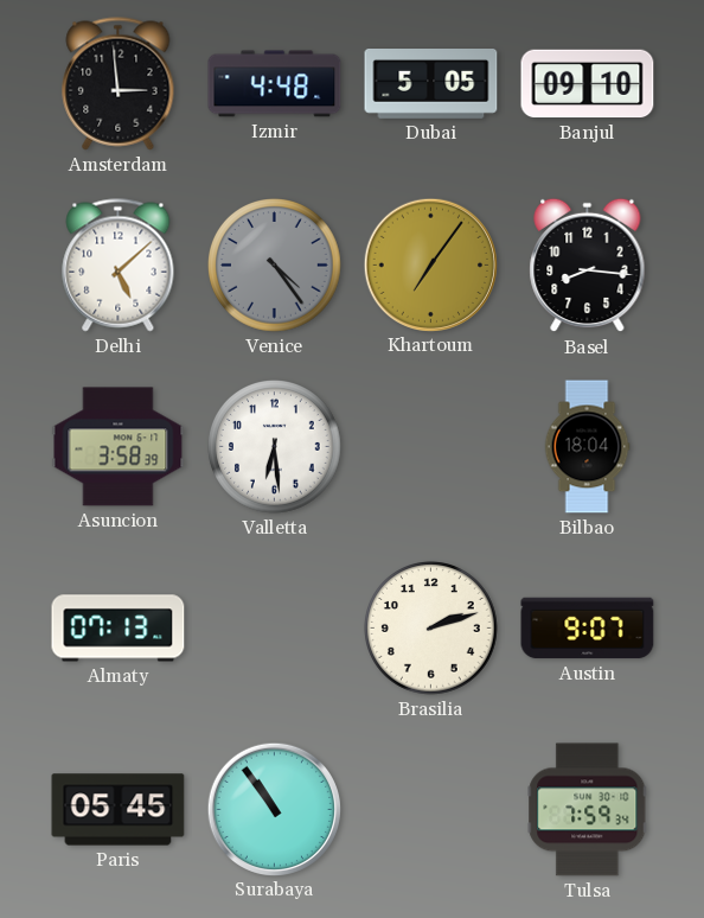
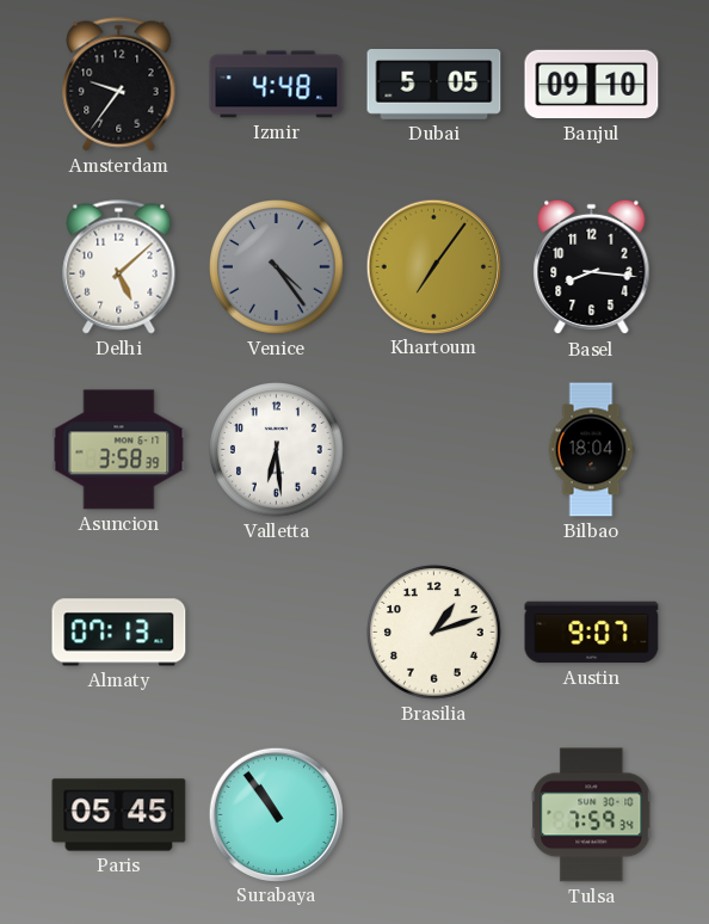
Amsterdam: 2:59 -> 9:36
Brasilia: 2:12 -> 1:12
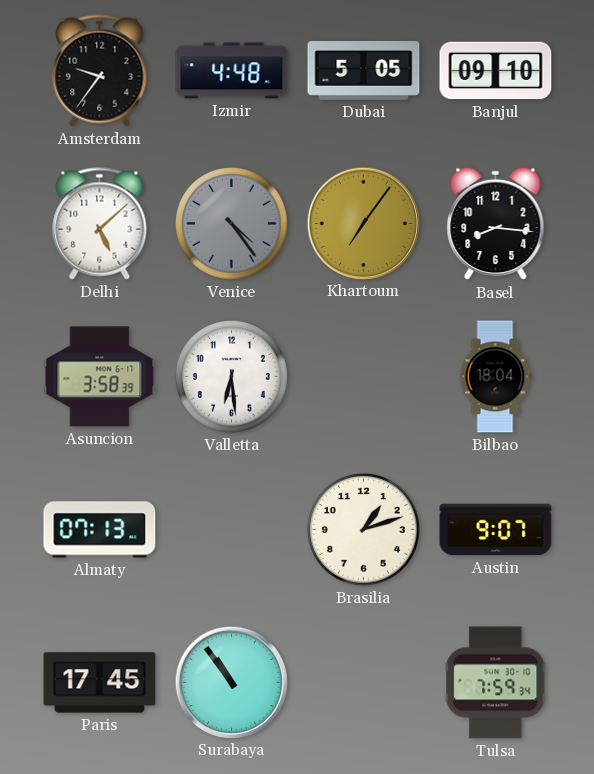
Paris: 05:45 -> 17:45
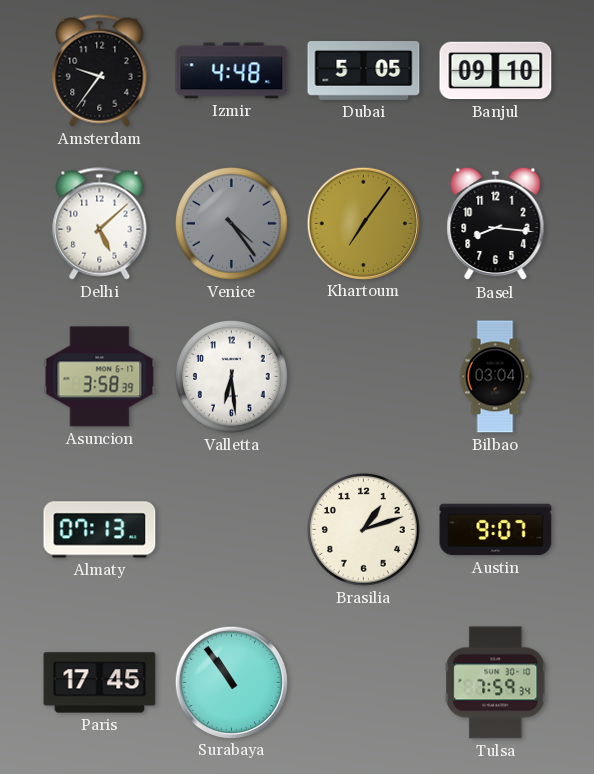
Bilbao: 18:04 -> 03:04
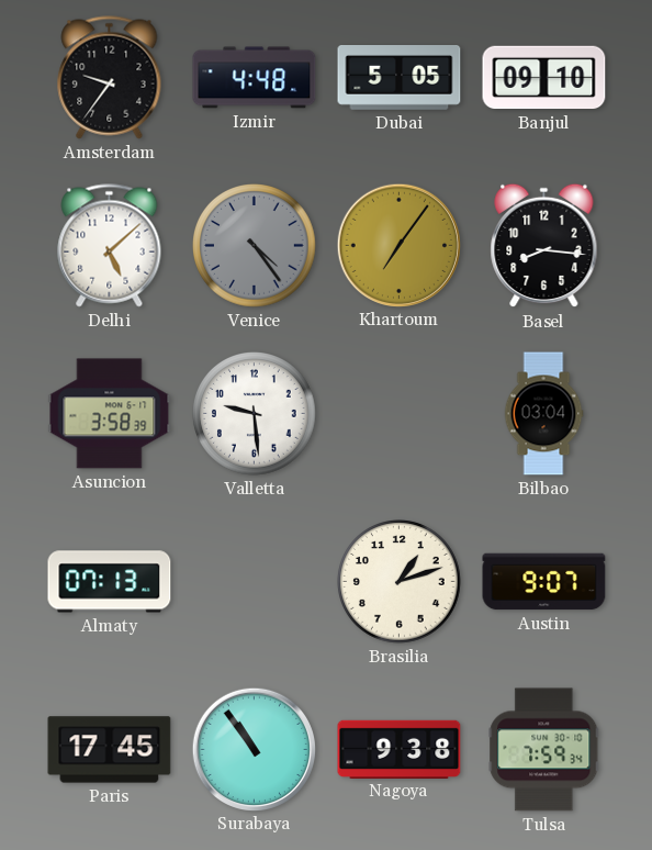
Valletta: 6:29 -> 9:29
Nagoya: none -> 9:38
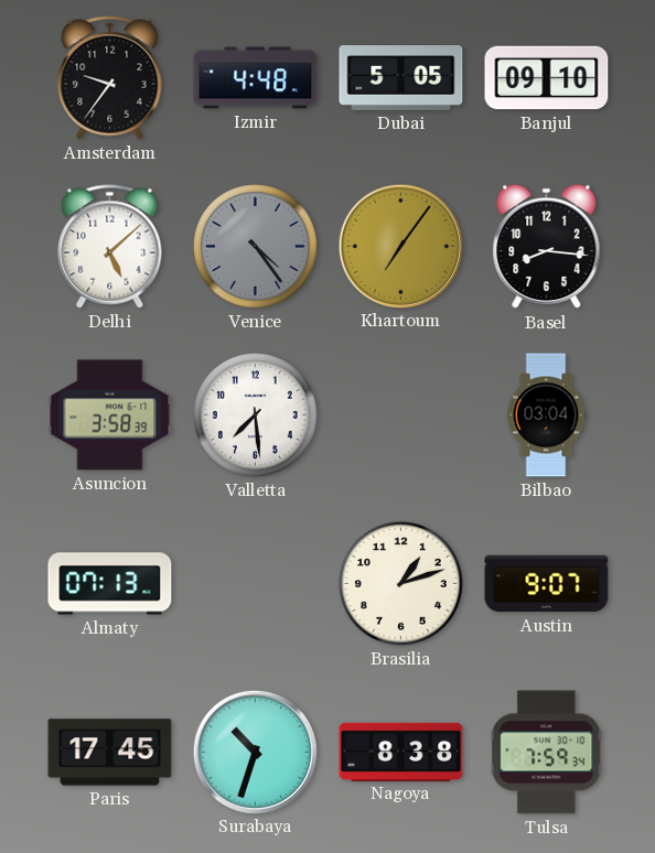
Valletta: 9:29 -> 7:29
Surabaya: 10:54 -> 10:33
Nagoya: 9:38 -> 8:38
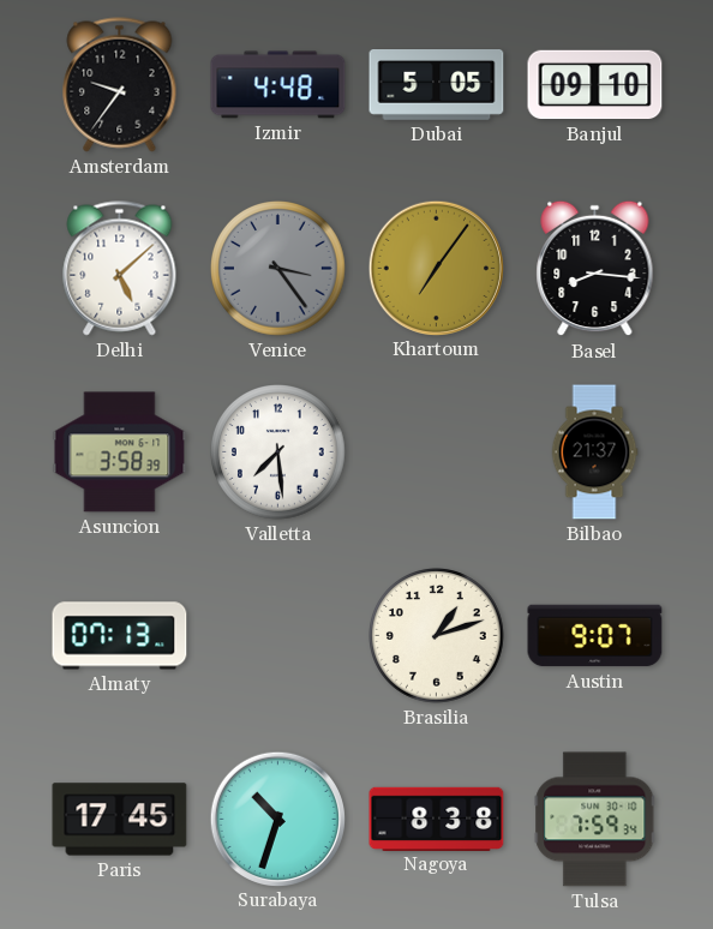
Venice: 4:24 -> 3:24
Bilbao: 03:04 -> 21:37
